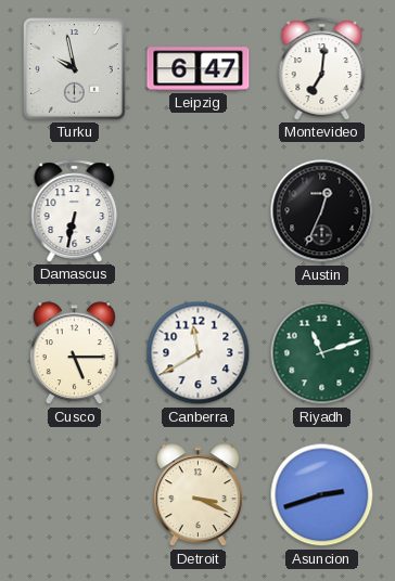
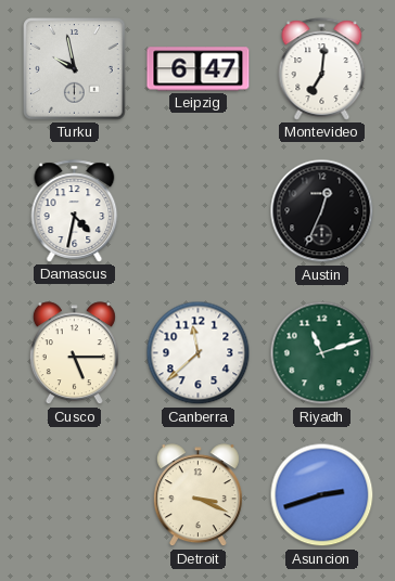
Damascus: 6:32 -> 4:32
Canberra: 11:40 -> 11:38
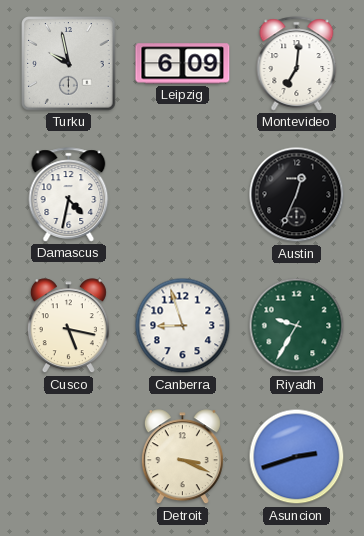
Leipzig: 6:47 -> 6:09
Cusco: 5:15 -> 5:17
Canberra: 11:38 -> 8:57
Riyadh: 11:12 -> 9:35
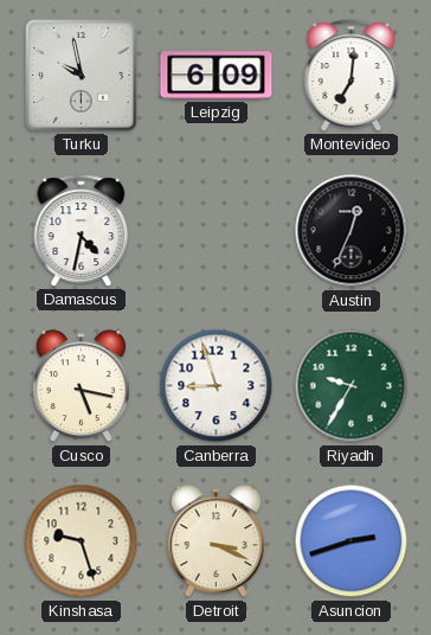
Kinshasa: none -> 9:27
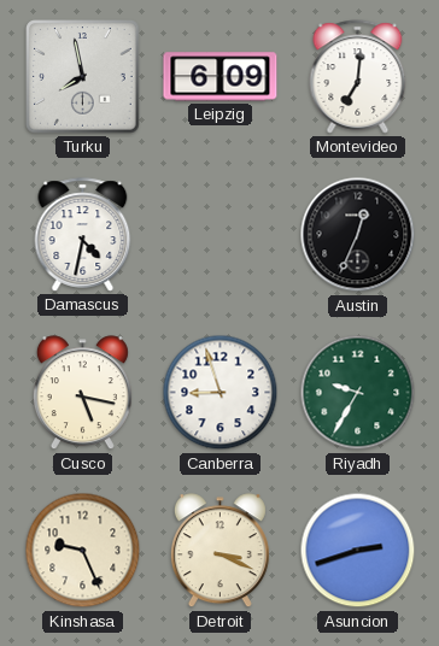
Turku: 9:58 -> 7:58
Kinshasa: 9:27 -> 9:26
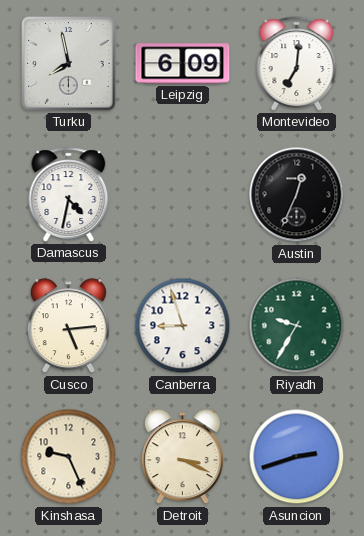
Cusco: 5:17 -> 5:14
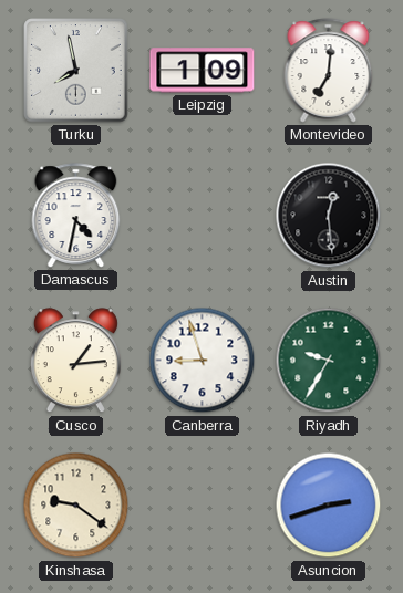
Leipzig: 6:09 -> 1:09
Austin: 12:34 -> 12:29
Cusco: 5:14 -> 1:14
Kinshasa: 9:26 -> 9:21
Detroit: 3:19 -> none
